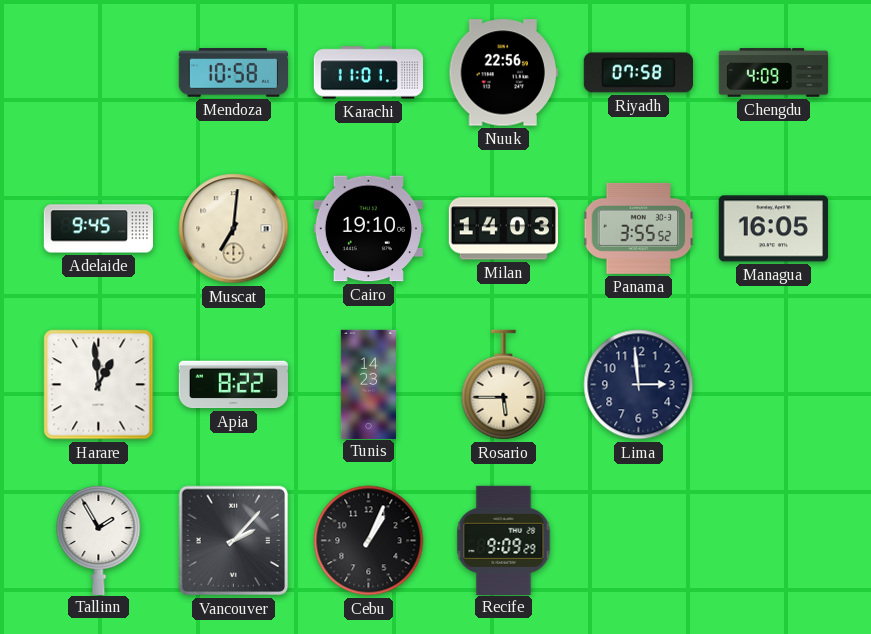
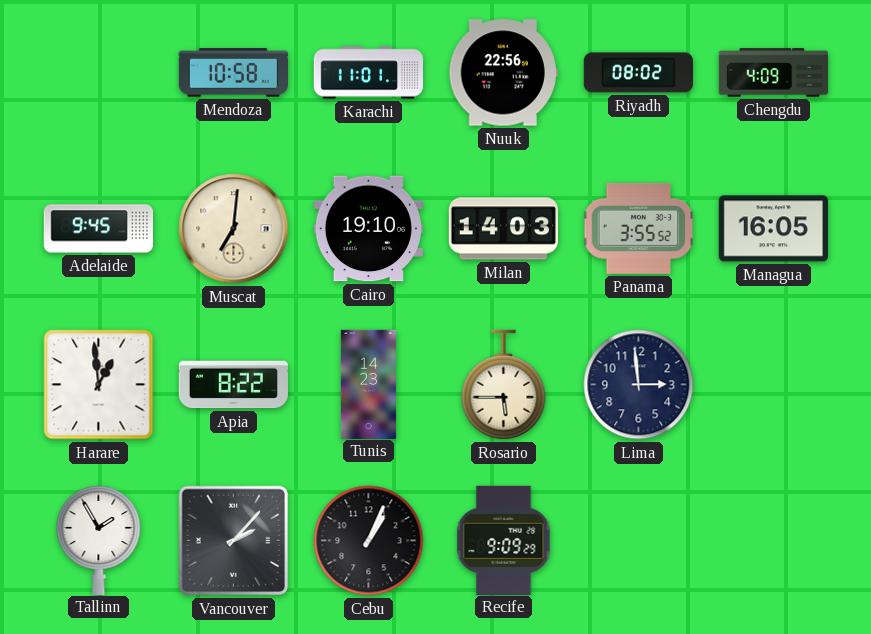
Riyadh: 07:58 -> 08:02
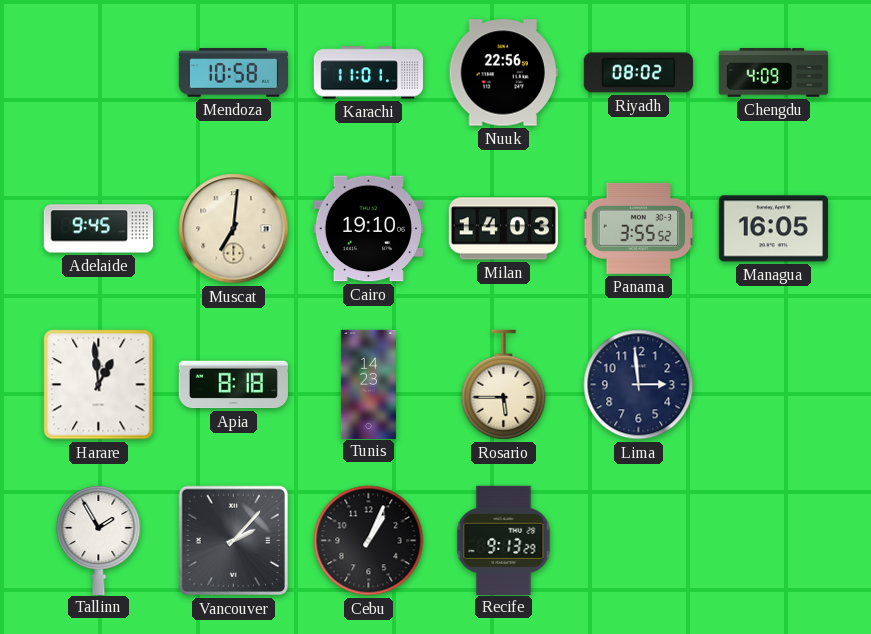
Apia: 8:22 -> 8:18
Recife: 9:09 -> 9:13
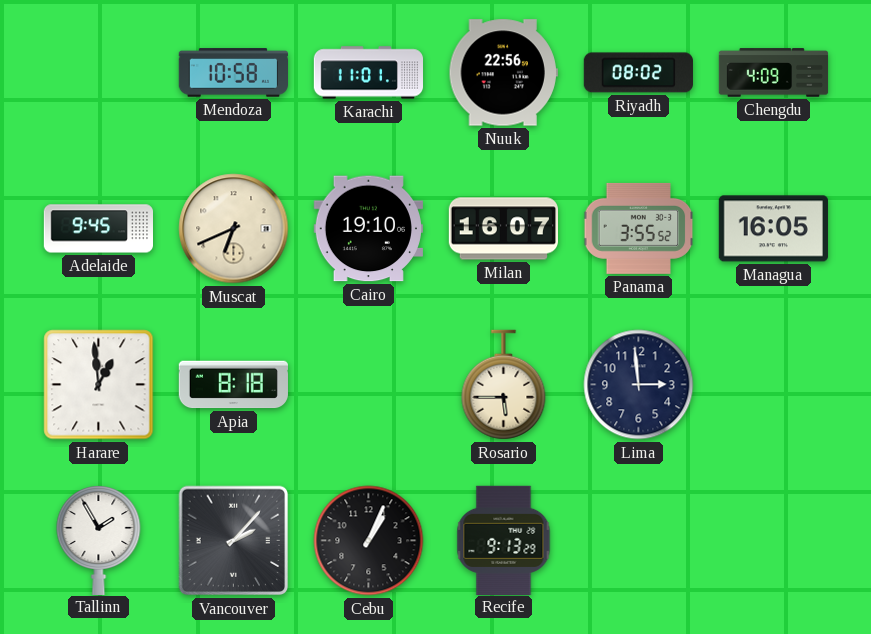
Muscat: 7:01 -> 6:41
Milan: 14:03 -> 16:07
Tunis: 14:23 -> none
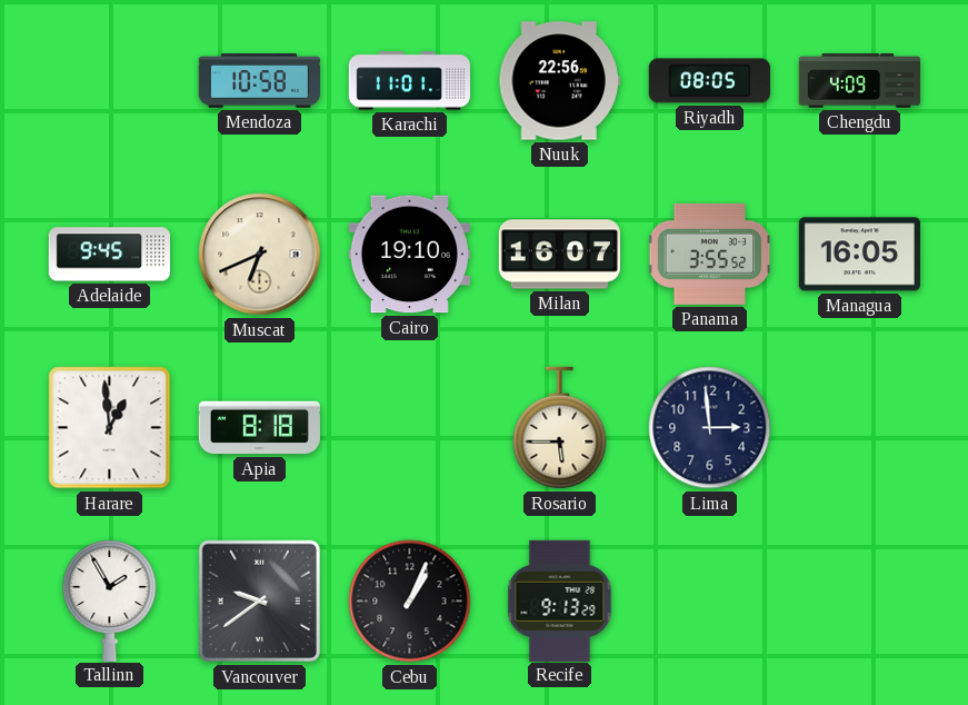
Riyadh: 08:02 -> 08:05
Vancouver: 2:07 -> 9:39
